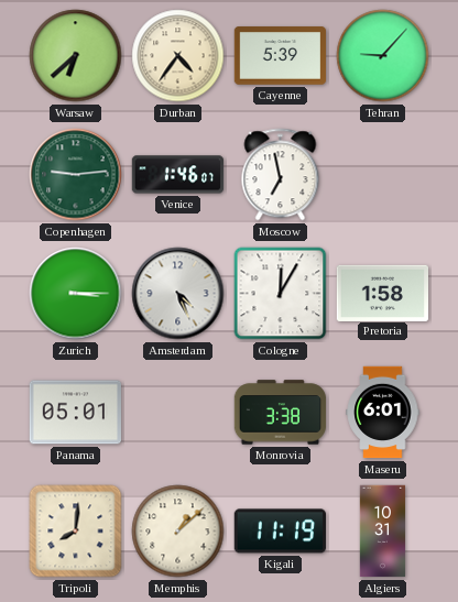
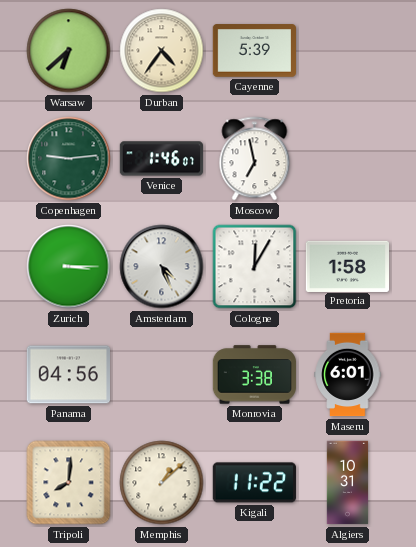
Tehran: 9:07 -> none
Panama: 05:01 -> 04:56
Kigali: 11:19 -> 11:22
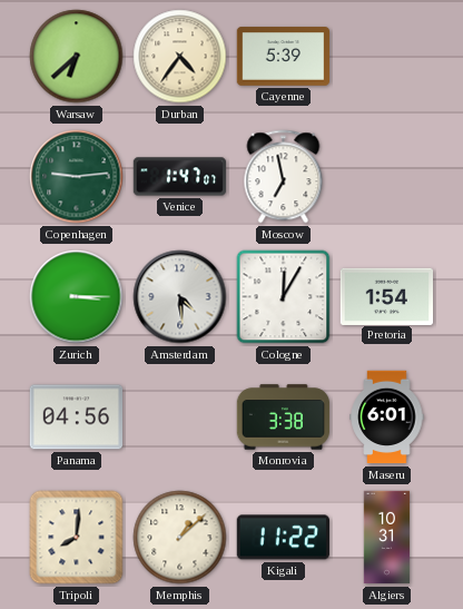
Venice: 1:46 -> 1:47
Amsterdam: 4:26 -> 4:29
Pretoria: 1:58 -> 1:54
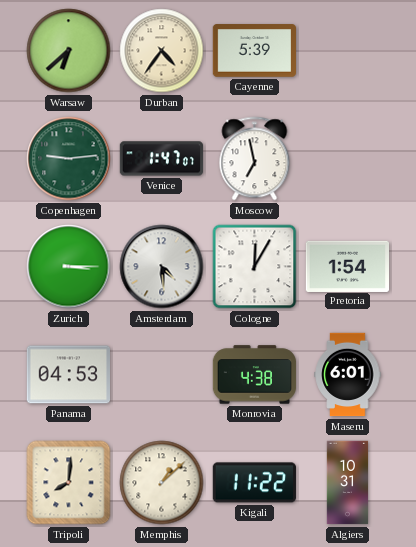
Panama: 04:56 -> 04:53
Monrovia: 3:38 -> 4:38
